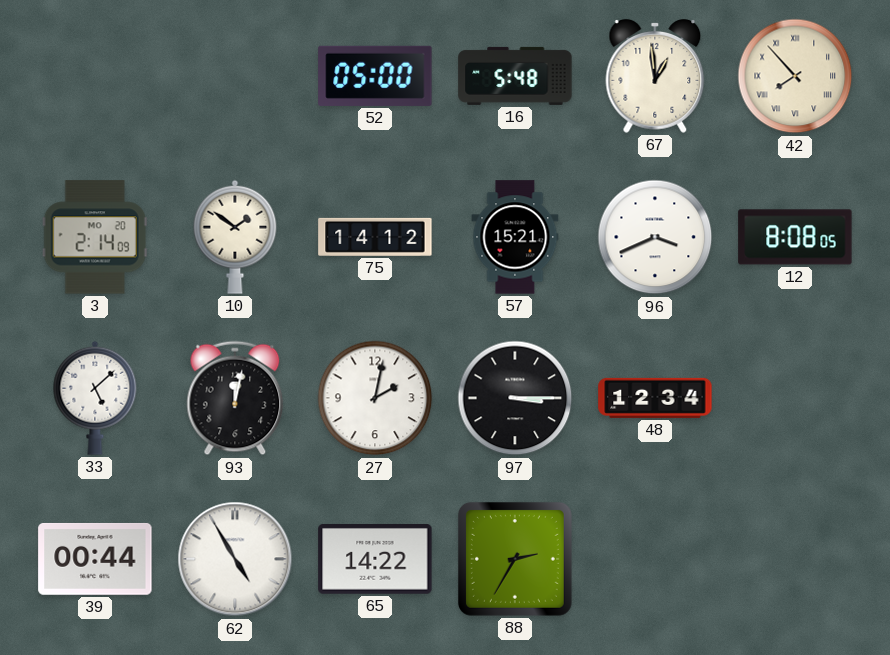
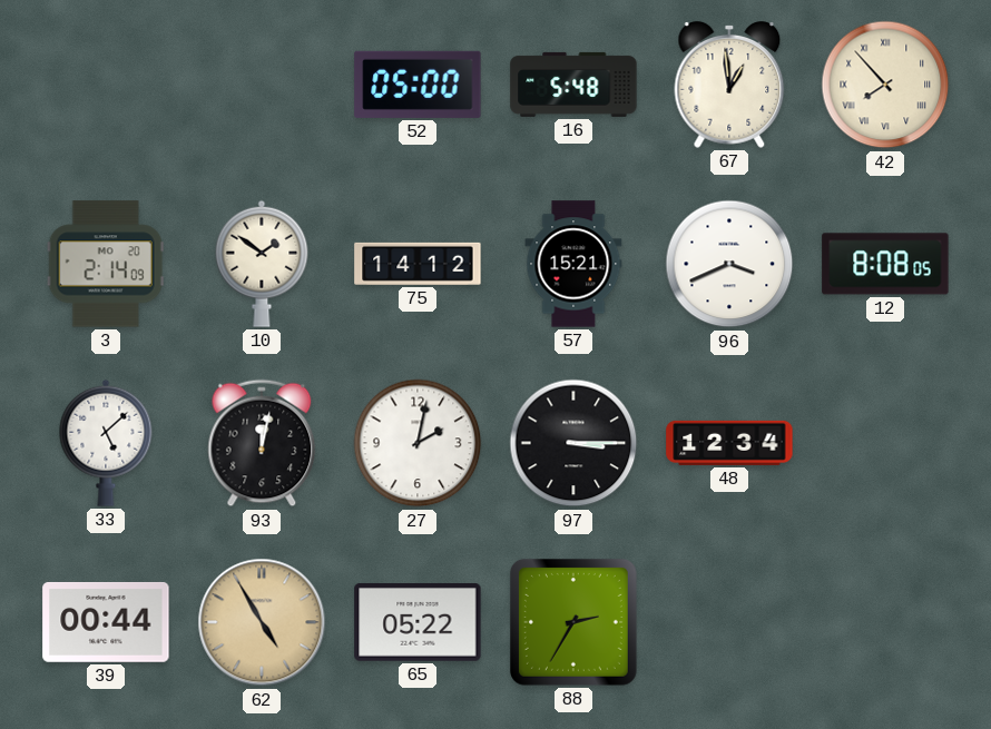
62 dial: white -> champagne
65: 14:22 -> 05:22
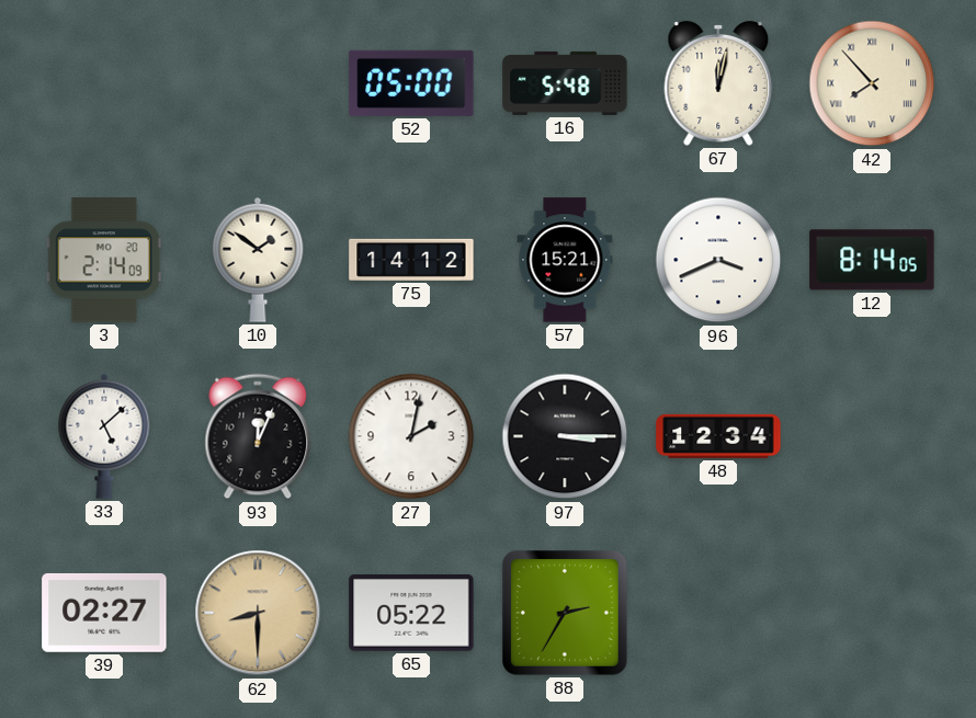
67: 12:59 -> 12:02
12: 8:08 -> 8:14
93: 12:02 -> 12:04
39: 00:44 -> 02:27
62: 4:55 -> 8:30
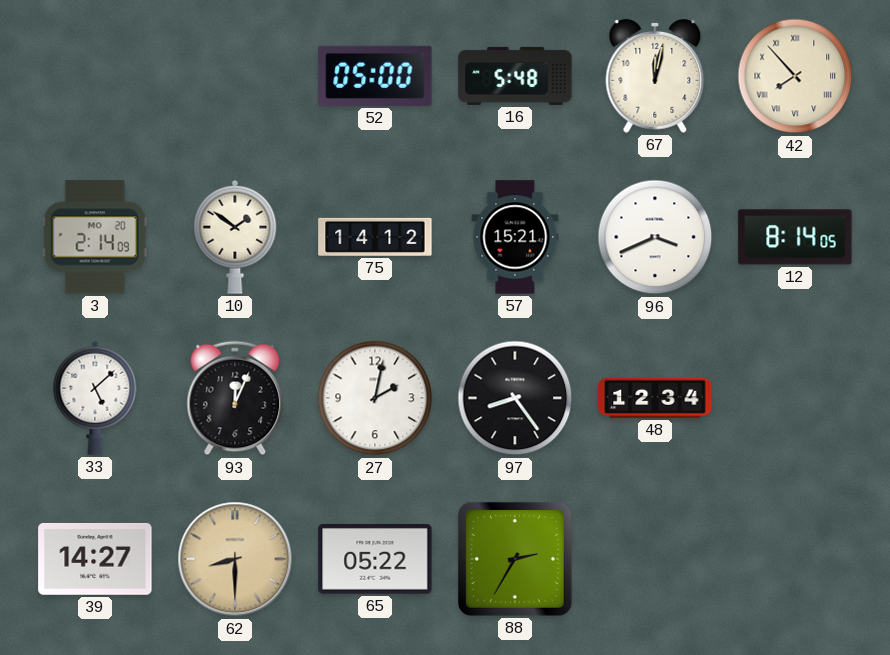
97: 3:15 -> 8:24
39: 02:27 -> 14:27
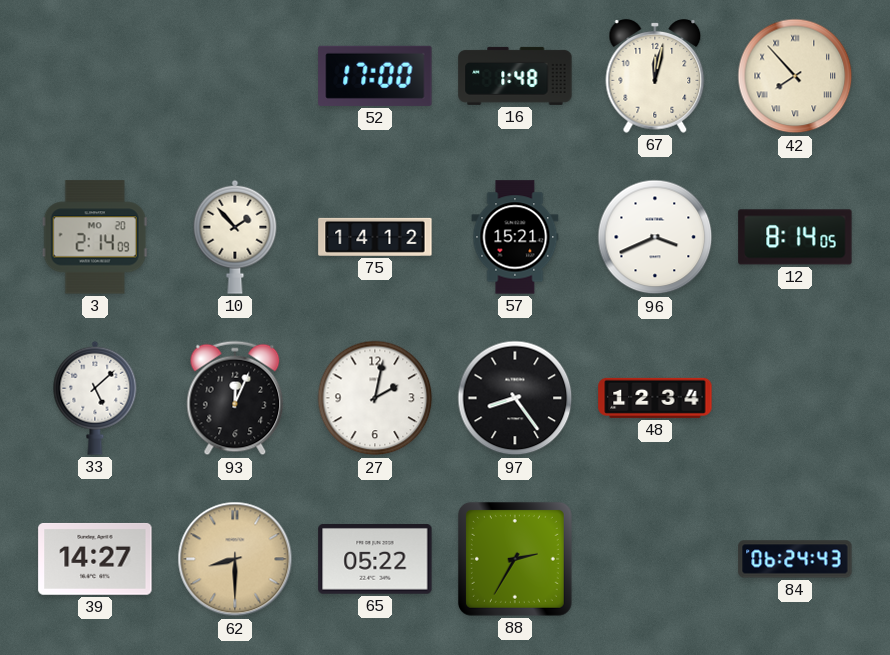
52: 05:00 -> 17:00
16: 5:48 -> 1:48
10: 1:51 -> 1:53
84: none -> 06:24
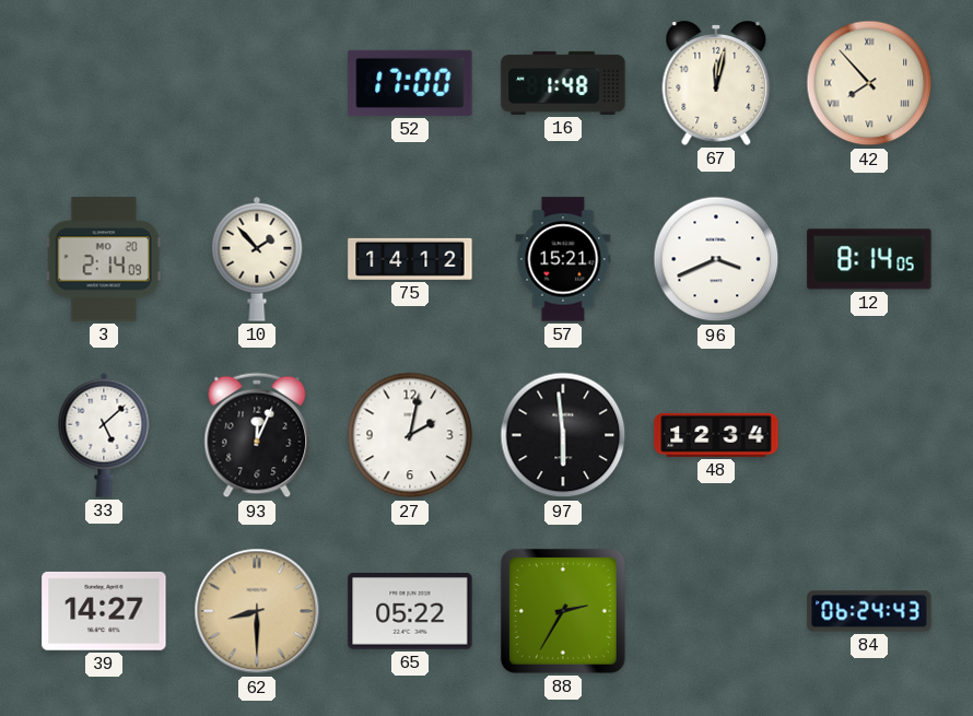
97: 8:24 -> 5:59
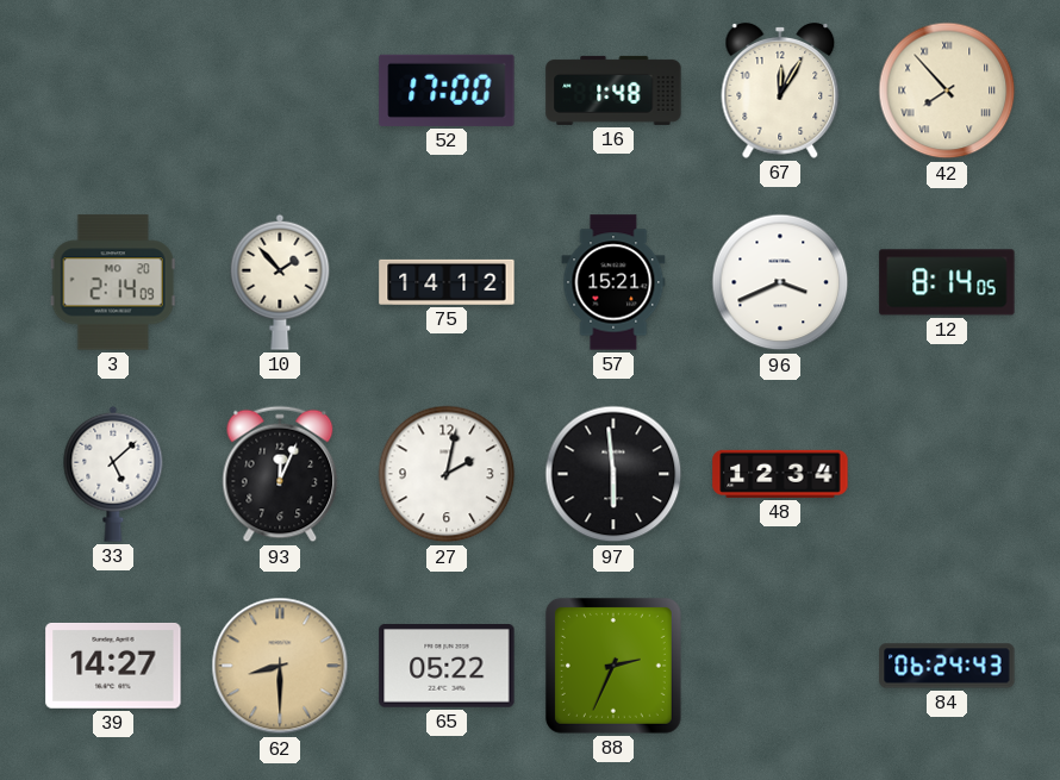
67: 12:02 -> 12:05
88: 2:35 -> 2:34
